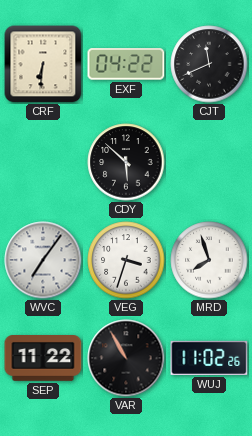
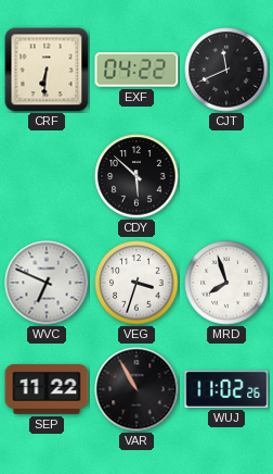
WVC: 7:06 -> 6:49
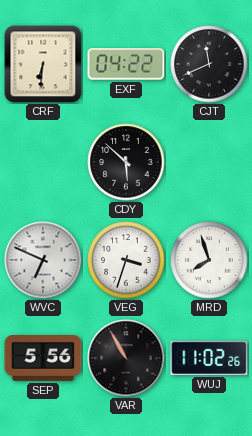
SEP: 11:22 -> 5:56
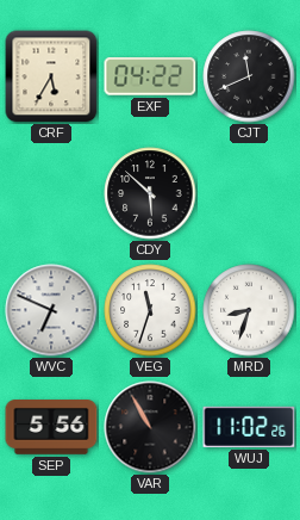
CRF: 6:31 -> 5:35
VEG: 3:33 -> 11:33
MRD: 7:57 -> 8:33
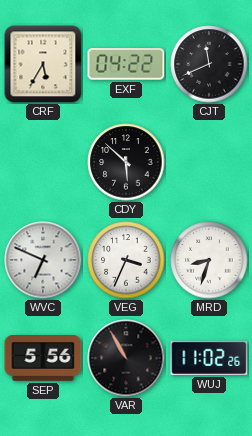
VEG: 11:33 -> 3:34
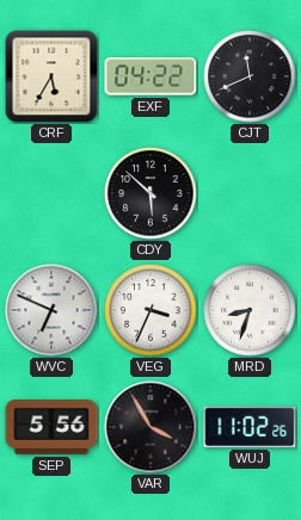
VAR: 10:55 -> 3:55
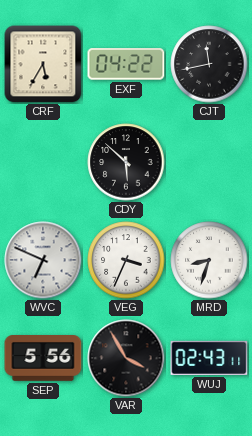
CJT: 11:41 -> 11:43
WUJ: 11:02 -> 02:43
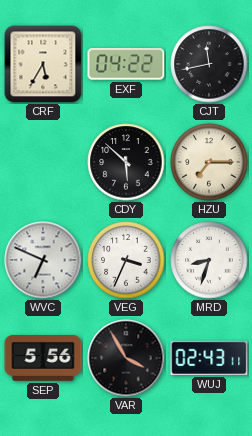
HZU: none -> 7:15
